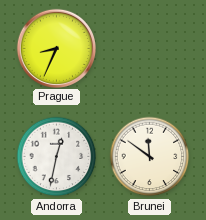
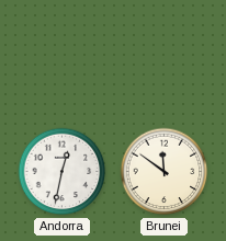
Prague: 8:34 -> none
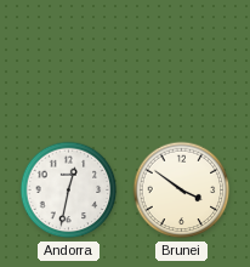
Brunei: 11:51 -> 3:51
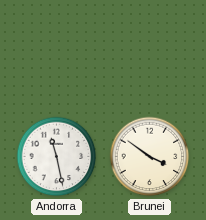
Andorra: 12:32 -> 11:28
